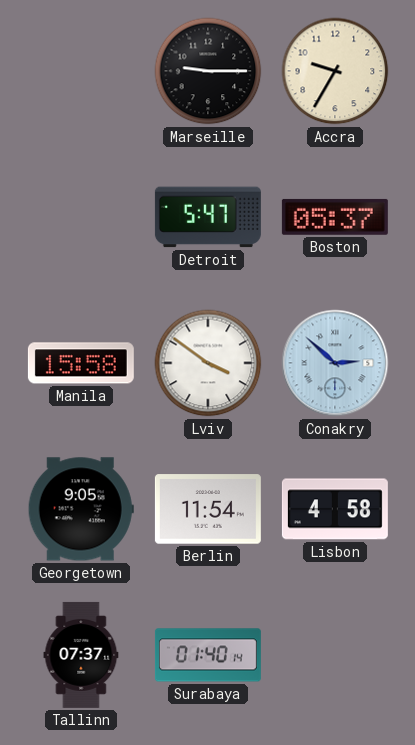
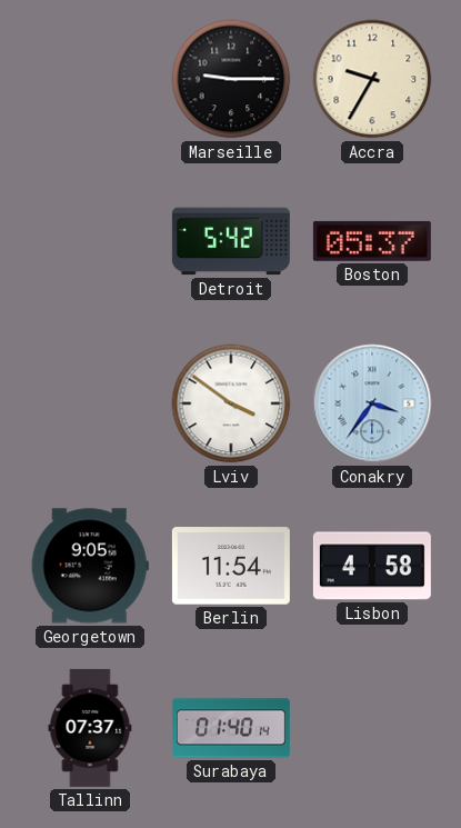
Detroit: 5:47 -> 5:42
Manila: 15:58 -> none
Conakry: 2:52 -> 3:36
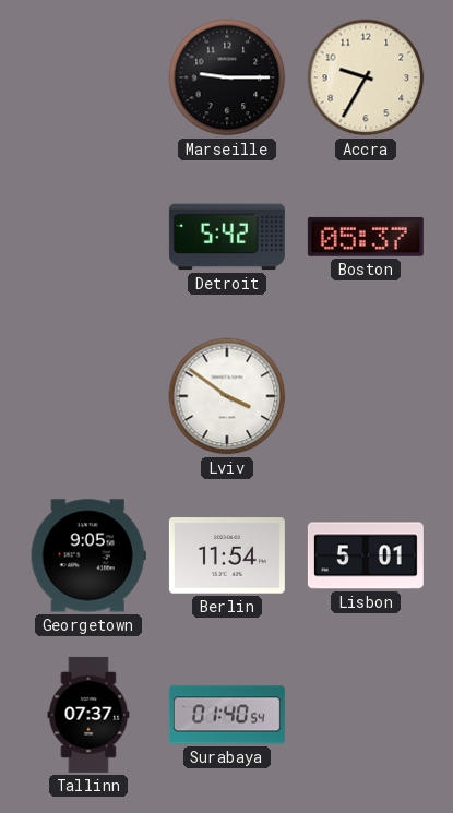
Conakry: 3:36 -> none
Lisbon: 4:58 -> 5:01
Surabaya: 01:40:14 -> 01:40:54
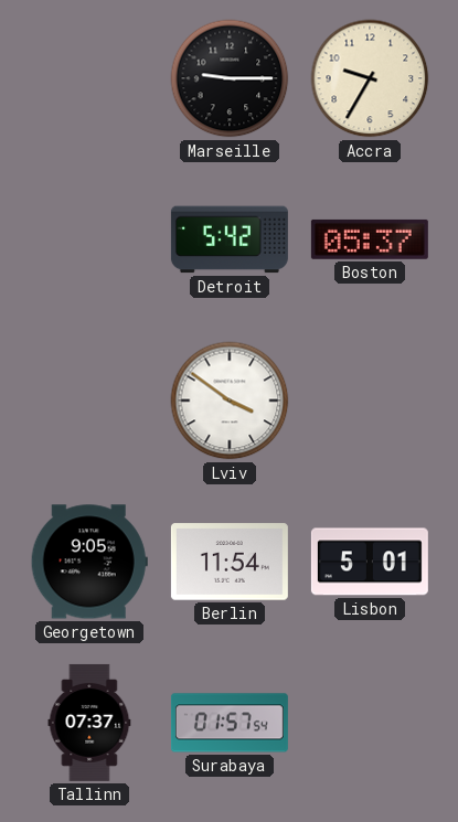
Surabaya: 01:40 -> 01:57
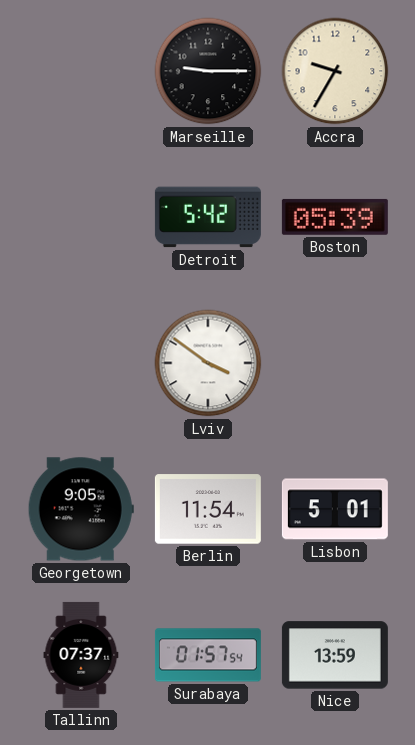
Boston: 05:37 -> 05:39
Nice: none -> 13:59
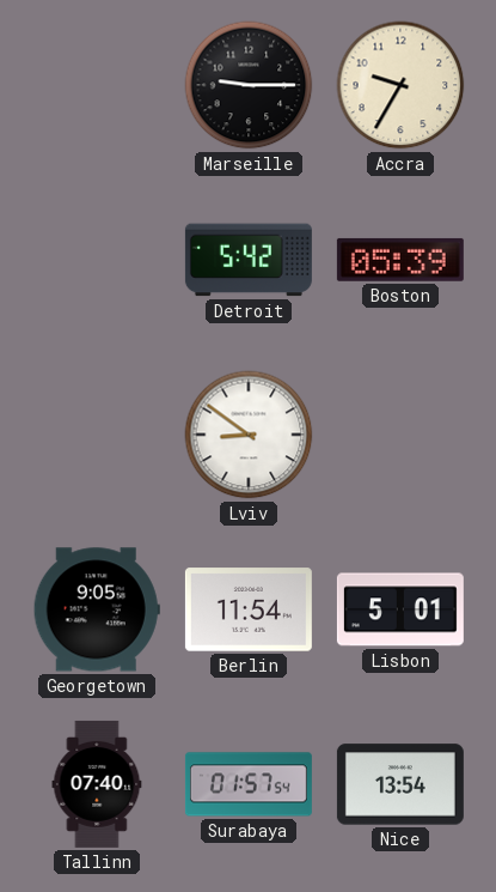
Lviv: 3:51 -> 8:51
Tallinn: 07:37 -> 07:40
Nice: 13:59 -> 13:54
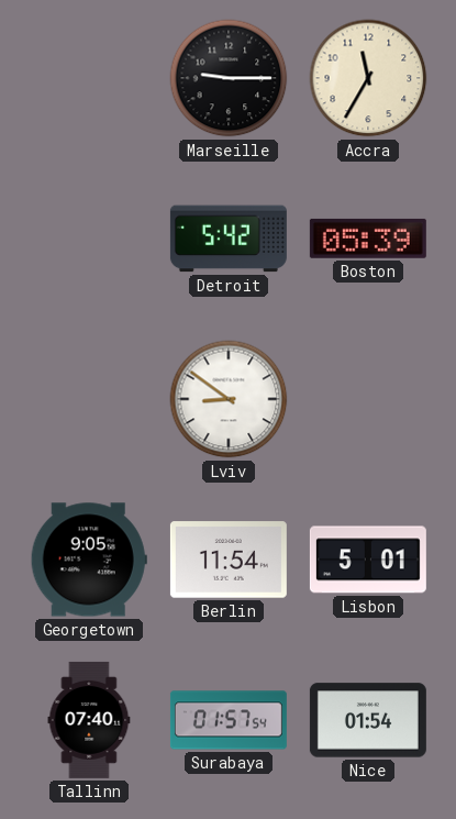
Accra: 9:35 -> 11:35
Nice: 13:54 -> 01:54
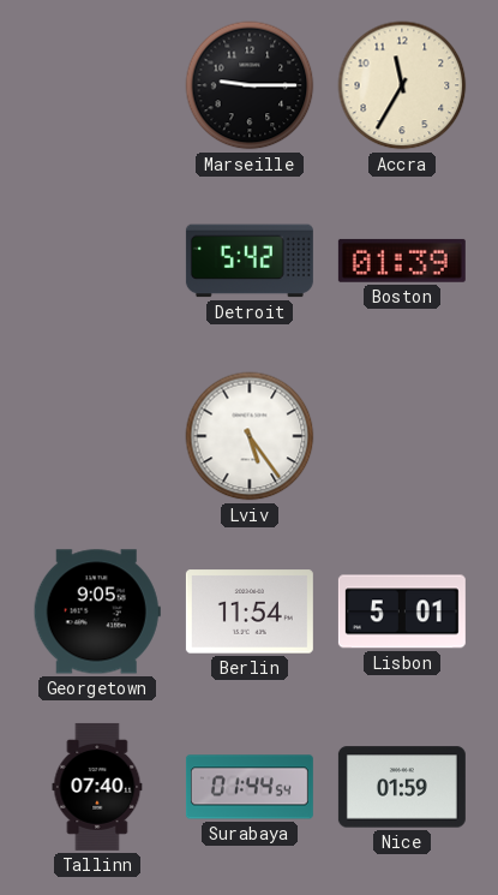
Boston: 05:39 -> 01:39
Lviv: 8:51 -> 5:24
Surabaya: 01:57 -> 01:44
Nice: 01:54 -> 01:59
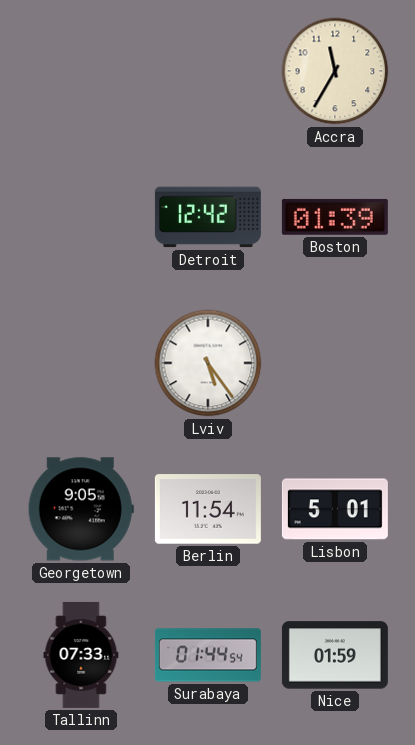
Marseille: 9:15 -> none
Detroit: 5:42 -> 12:42
Tallinn: 07:40 -> 07:33
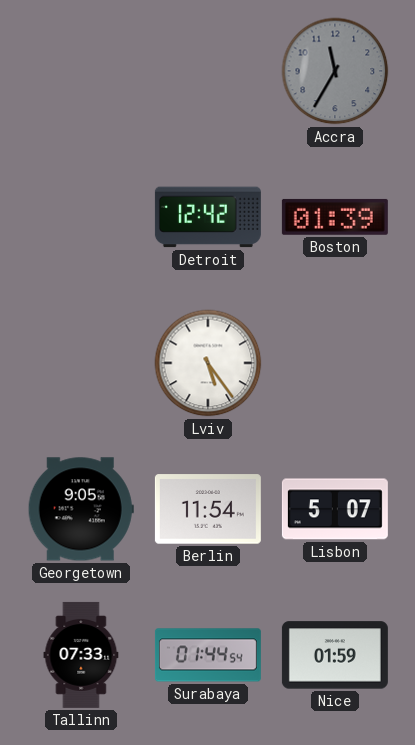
Accra dial: cream -> grey
Lisbon: 5:01 -> 5:07
